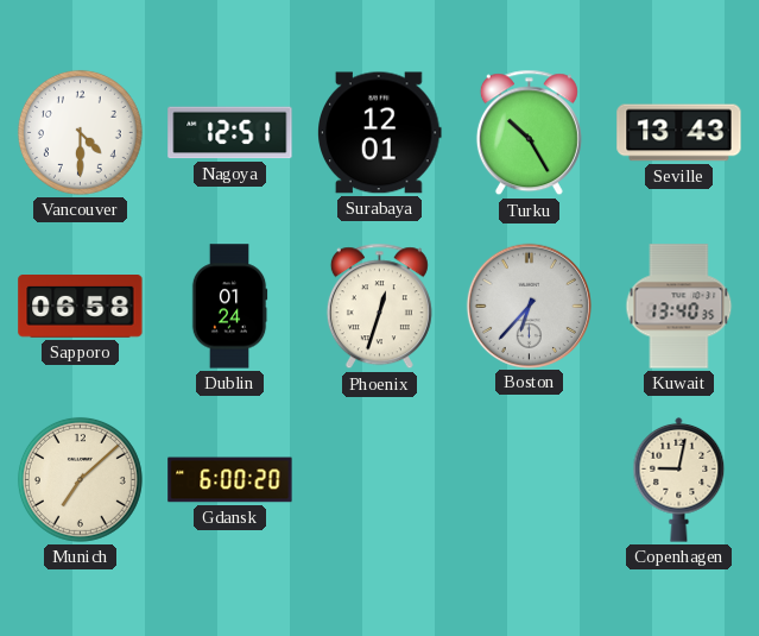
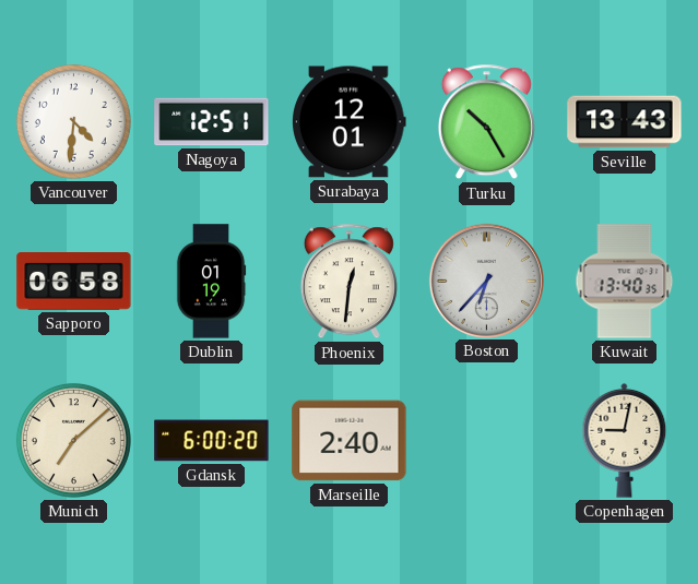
Vancouver: 4:30 -> 4:31
Dublin: 01:24 -> 01:19
Phoenix: 12:33 -> 12:31
Marseille: none -> 2:40
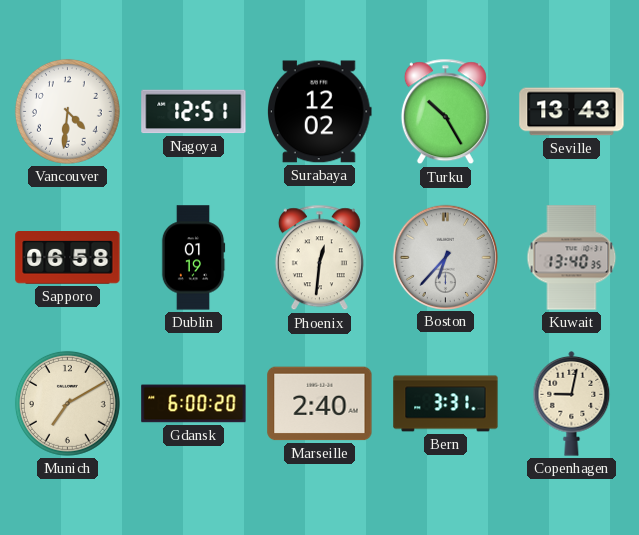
Surabaya: 12:01 -> 12:02
Munich: 7:08 -> 7:10
Bern: none -> 3:31
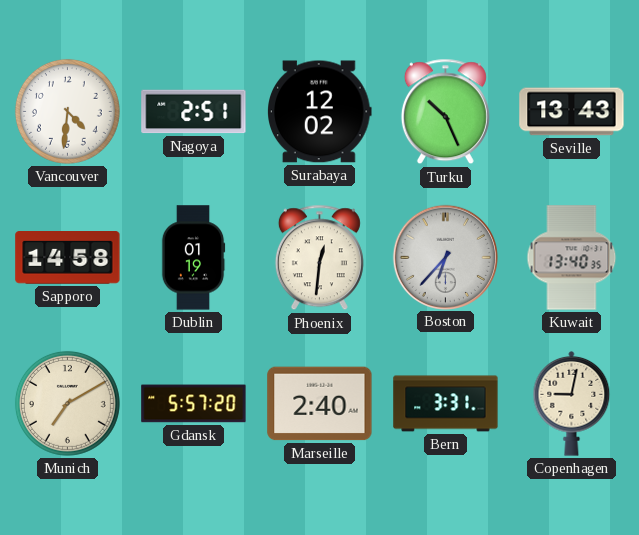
Nagoya: 12:51 -> 2:51
Turku: 10:25 -> 10:26
Sapporo: 06:58 -> 14:58
Gdansk: 6:00 -> 5:57
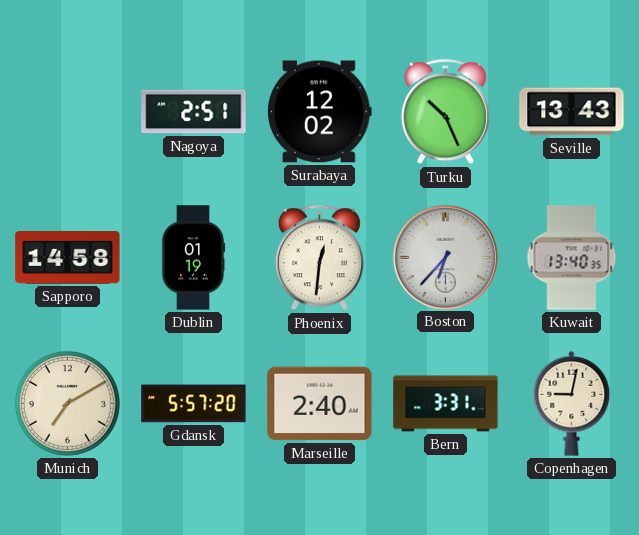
Vancouver: 4:31 -> none
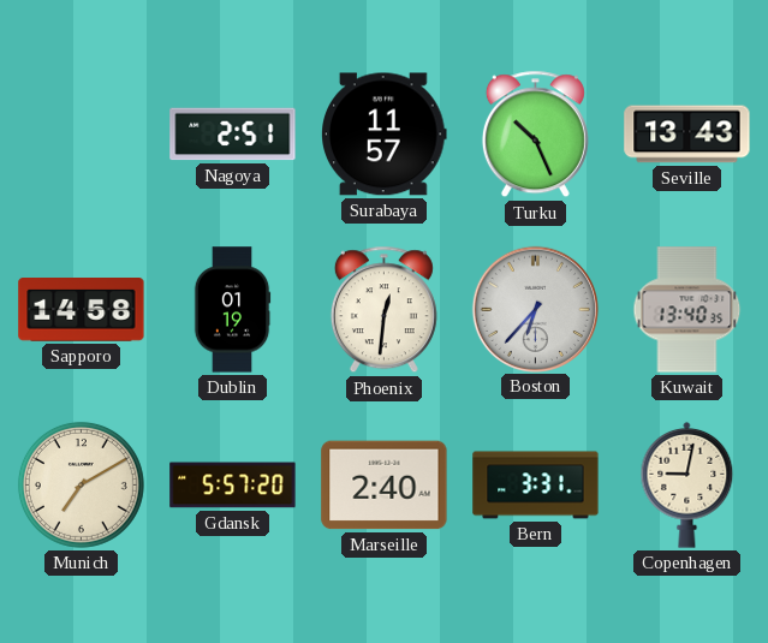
Surabaya: 12:02 -> 11:57
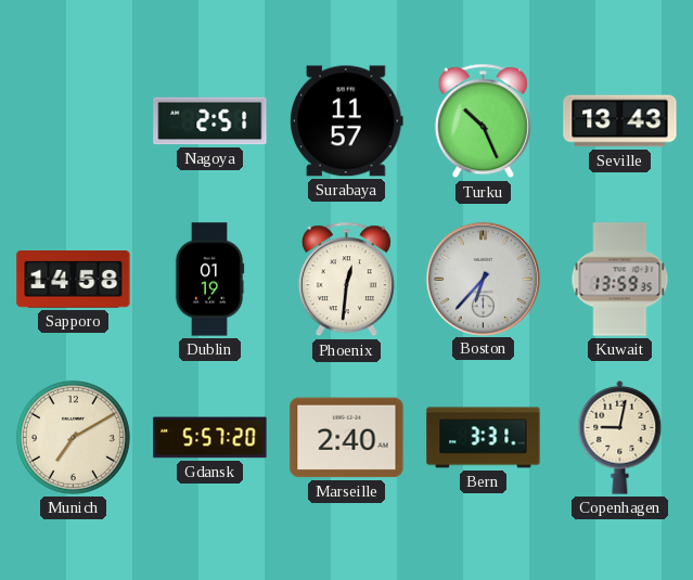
Kuwait: 13:40 -> 13:59
